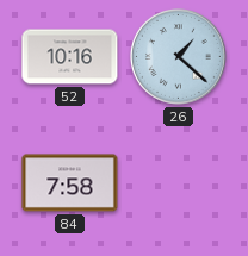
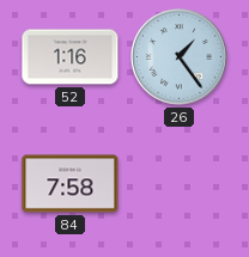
52: 10:16 -> 1:16
26: 1:22 -> 1:24
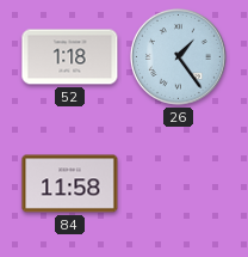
52: 1:16 -> 1:18
84: 7:58 -> 11:58
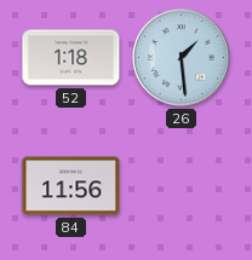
26: 1:24 -> 1:29
84: 11:58 -> 11:56
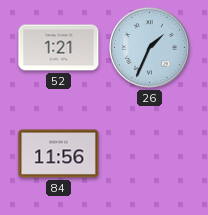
52: 1:18 -> 1:21
26: 1:29 -> 1:34
